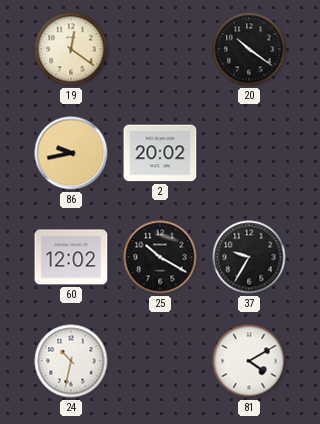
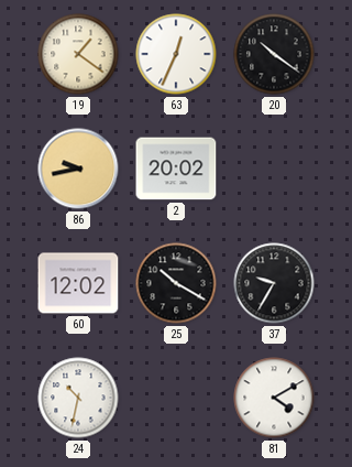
19: 12:21 -> 1:21
63: none -> 12:34
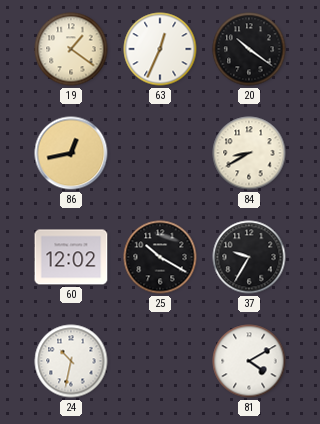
86: 9:43 -> 12:43
2: 20:02 -> none
84: none -> 8:40
